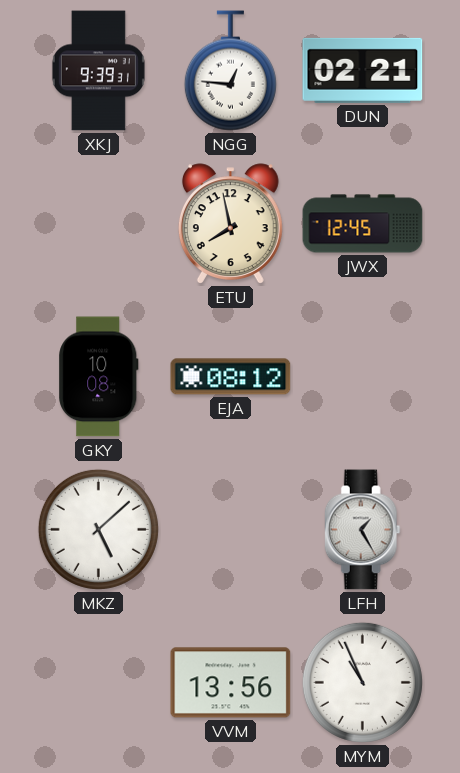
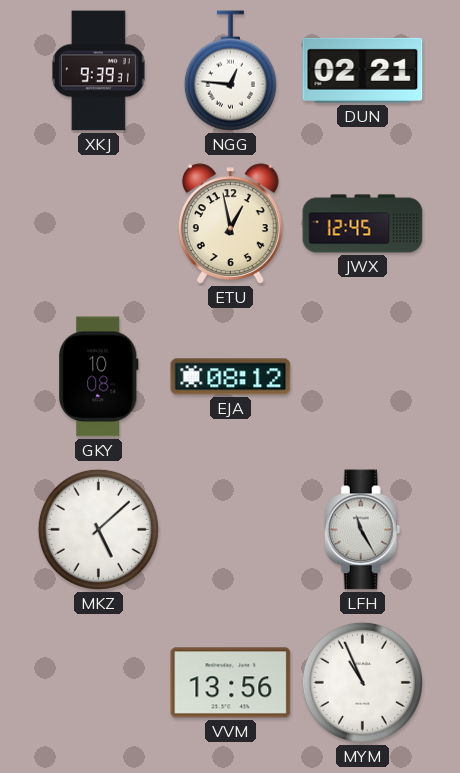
ETU: 7:58 -> 12:58
LFH: 1:25 -> 11:25
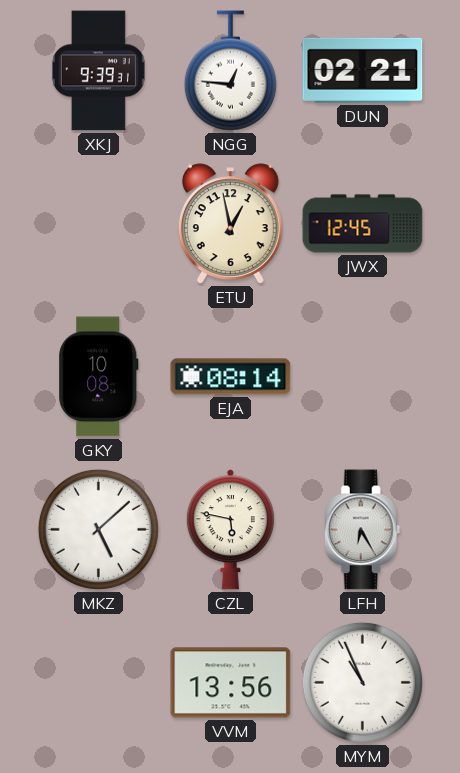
EJA: 08:12 -> 08:14
CZL: none -> 5:47
LFH: 11:25 -> 6:25
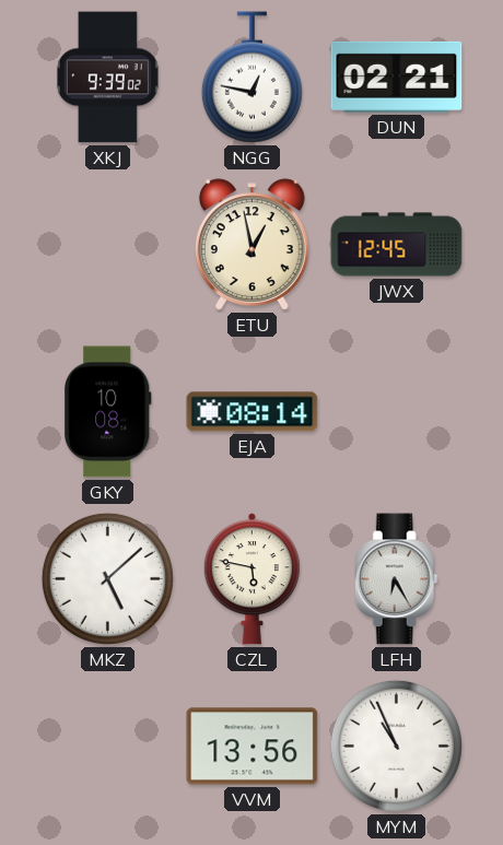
XKJ: 9:39:31 -> 9:39:02
NGG: 12:46 -> 12:47
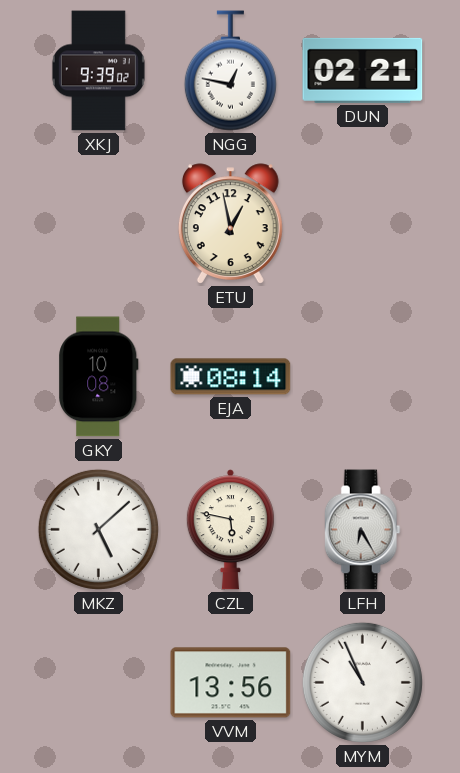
JWX: 12:45 -> none
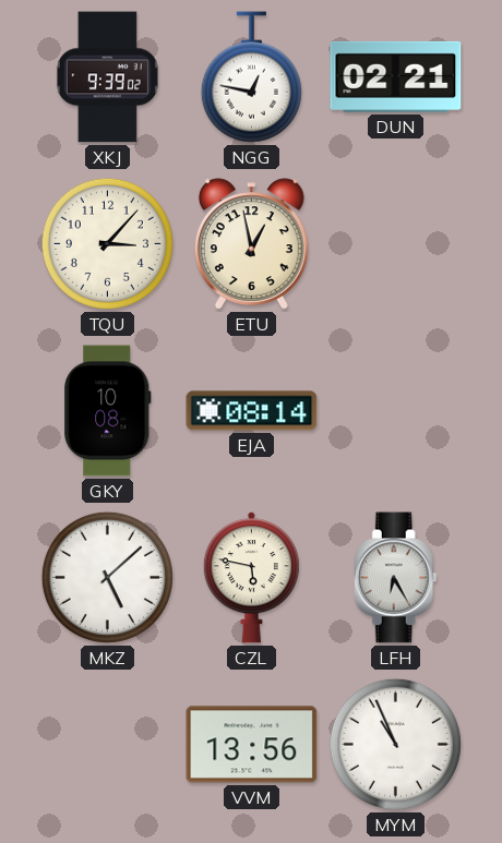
TQU: none -> 3:07
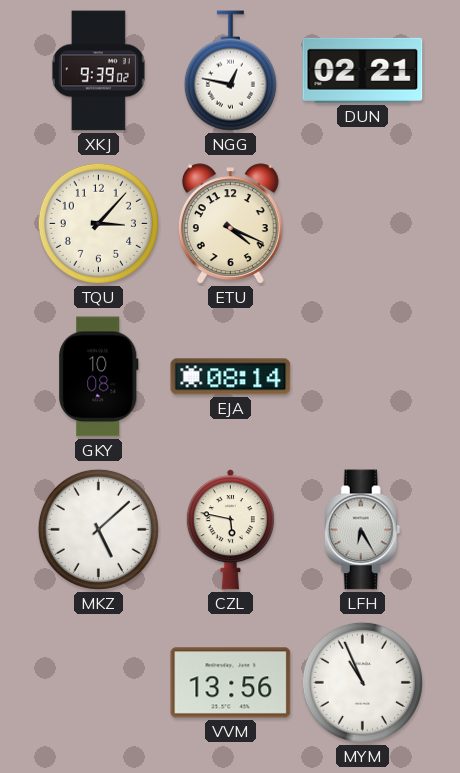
ETU: 12:58 -> 4:19
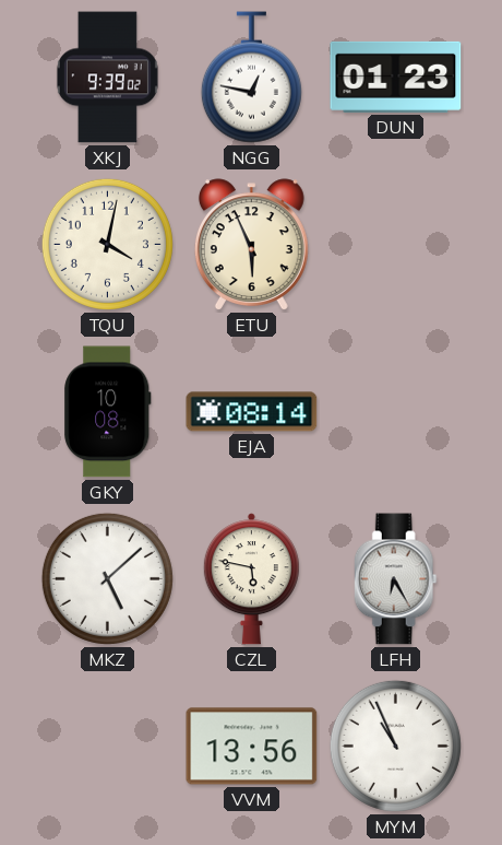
DUN: 02:21 -> 01:23
TQU: 3:07 -> 4:02
ETU: 4:19 -> 5:56
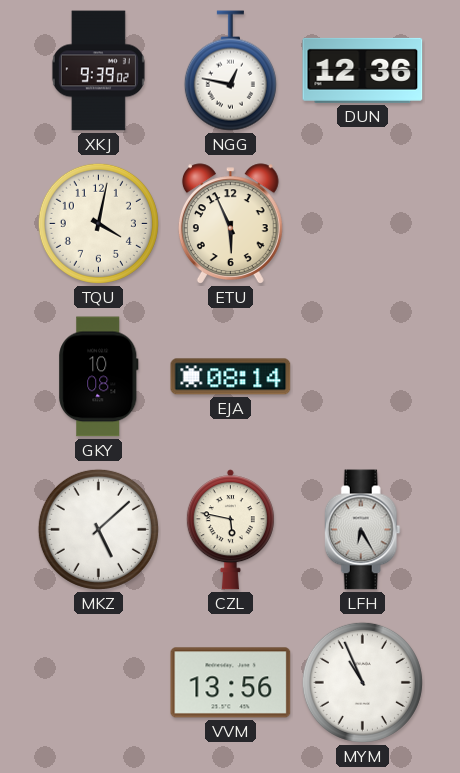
DUN: 01:23 -> 12:36
